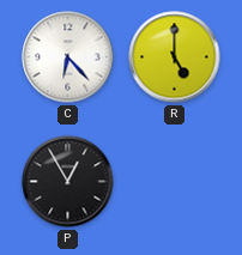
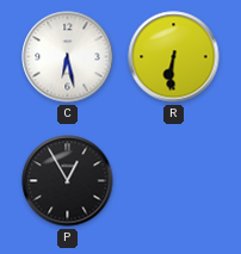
C: 6:23 -> 6:28
R: 5:00 -> 6:31
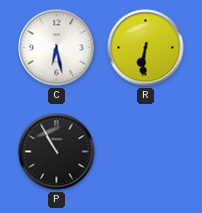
P: 12:55 -> 10:55
